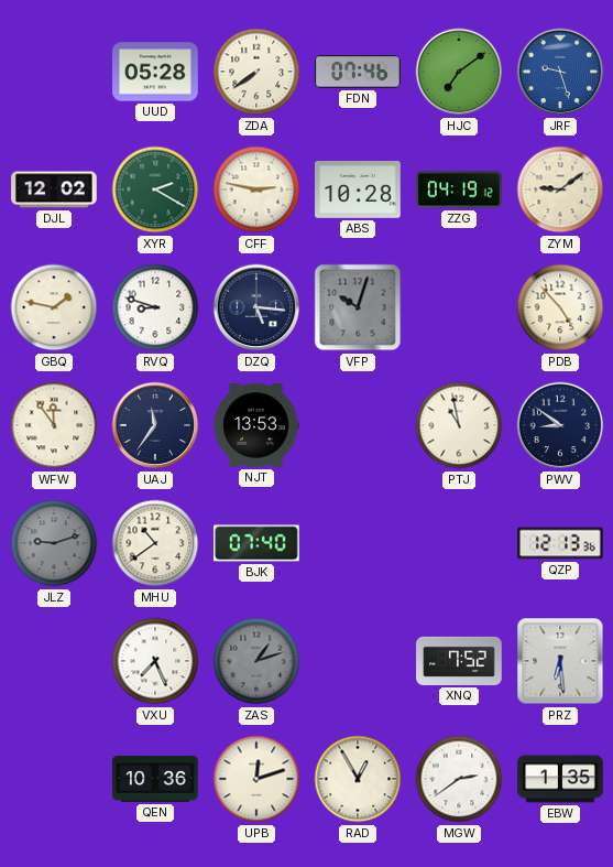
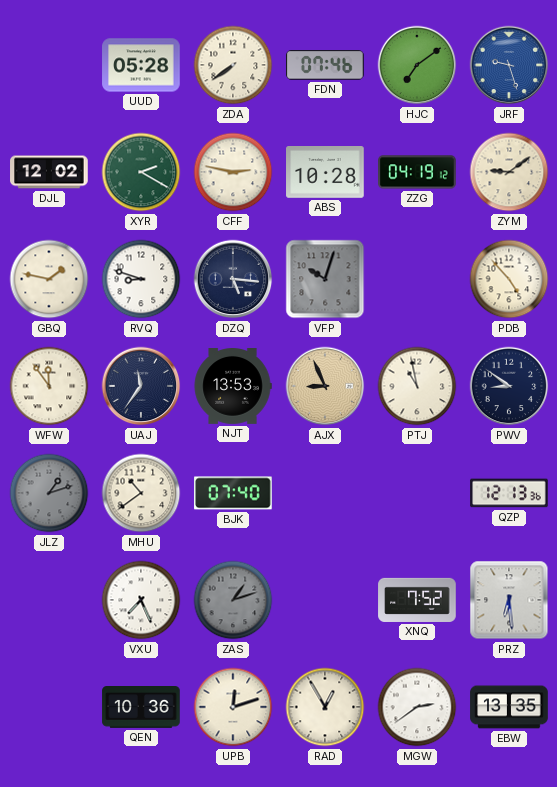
AJX: none -> 8:56
JLZ: 9:12 -> 1:12
EBW: 1:35 -> 13:35
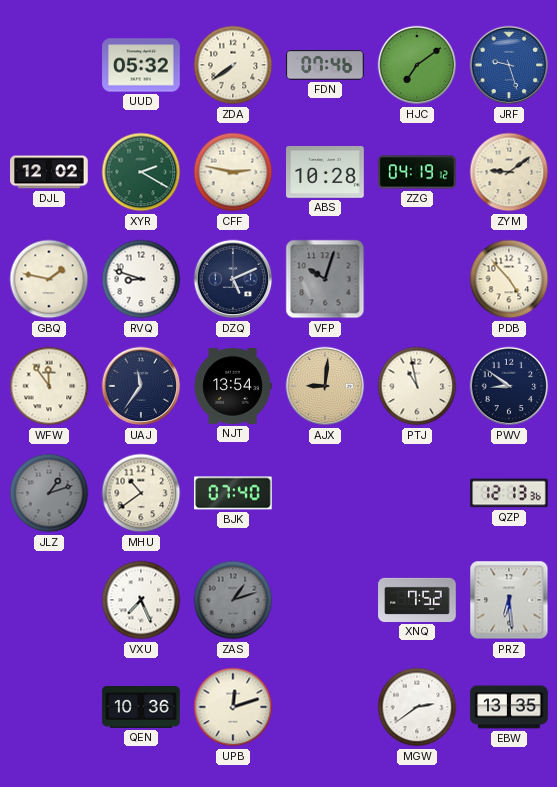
UUD: 05:28 -> 05:32
DZQ: 5:16 -> 5:11
NJT: 13:53 -> 13:54
AJX: 8:56 -> 9:01
RAD: 12:55 -> none
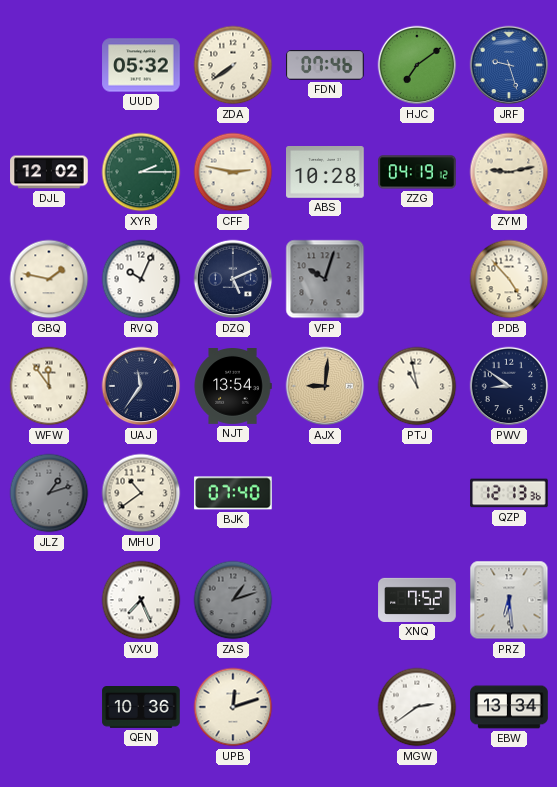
XYR: 2:20 -> 2:15
ZYM: 9:09 -> 9:13
RVQ: 8:48 -> 10:04
EBW: 13:35 -> 13:34
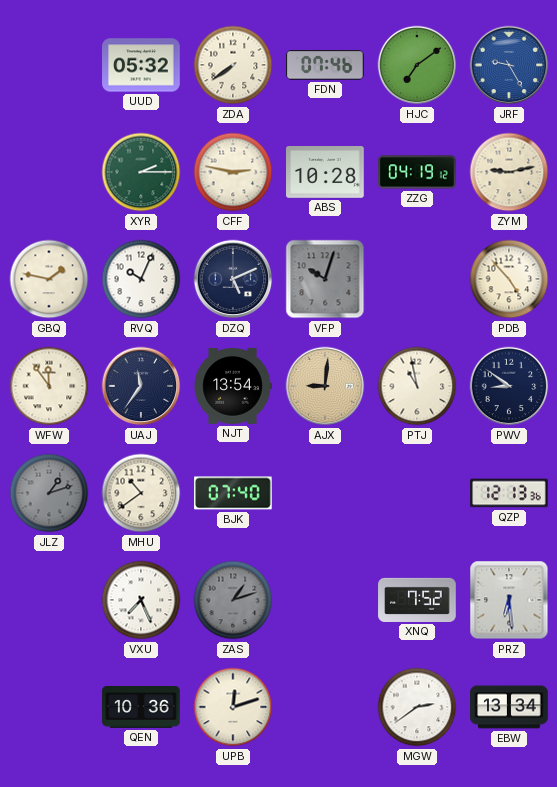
JRF: 9:27 -> 9:25
DJL: 12:02 -> none
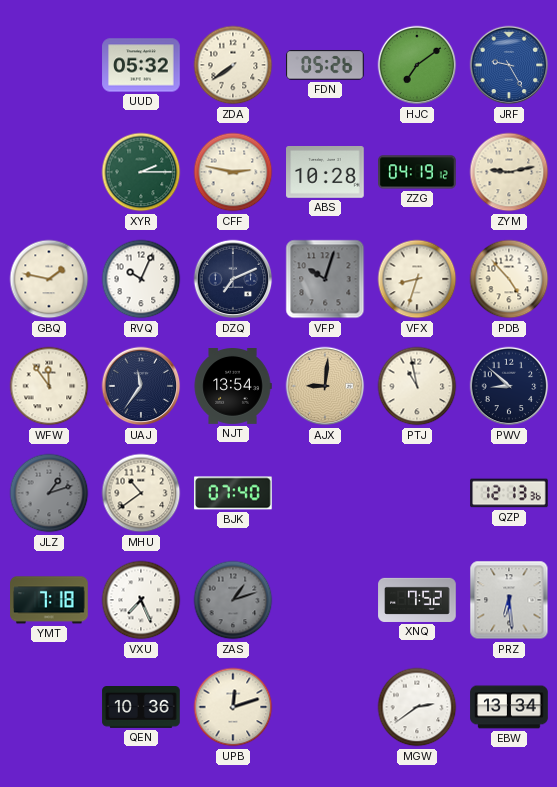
FDN: 07:46 -> 05:26
DZQ: 5:11 -> 7:11
VFX: none -> 8:33
PWV: 8:51 -> 8:52
YMT: none -> 7:18
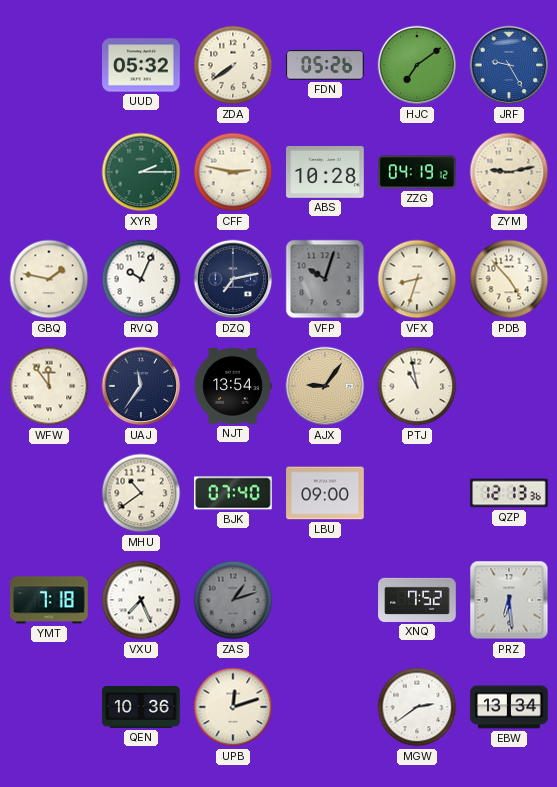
DZQ: 7:11 -> 7:13
AJX: 9:01 -> 9:06
PWV: 8:52 -> none
JLZ: 1:12 -> none
LBU: none -> 09:00
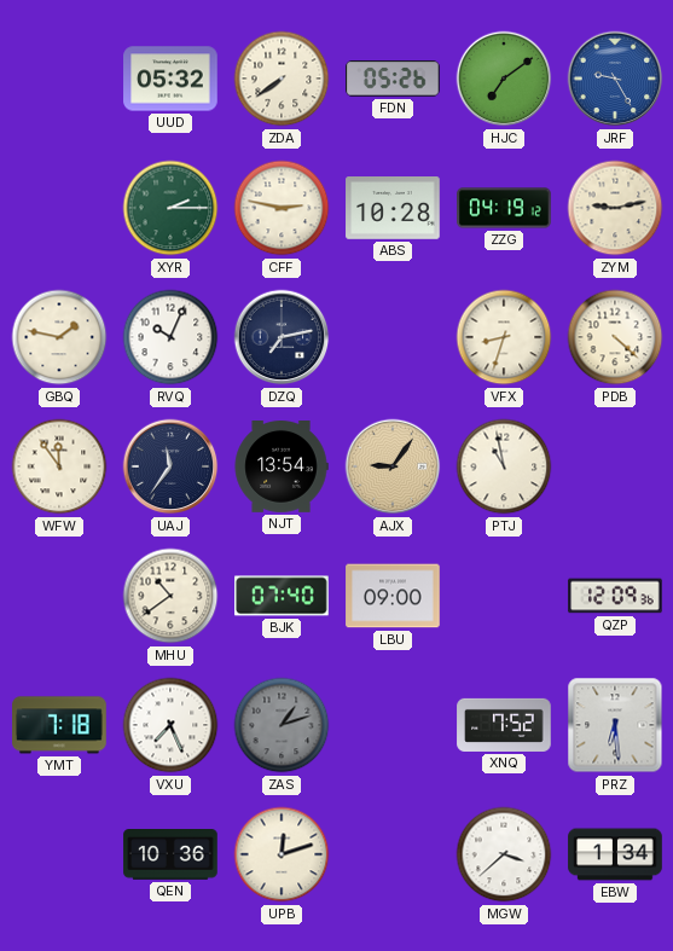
VFP: 10:03 -> none
PDB: 4:53 -> 4:22
QZP: 12:13 -> 12:09
MGW: 2:39 -> 3:38
EBW: 13:34 -> 1:34
